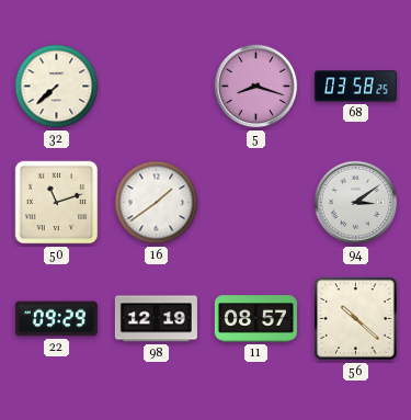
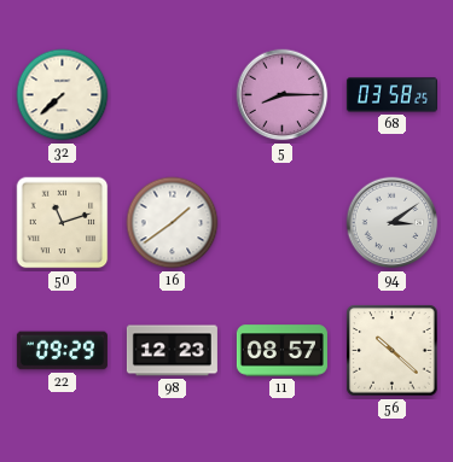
5: 8:18 -> 8:15
98: 12:19 -> 12:23
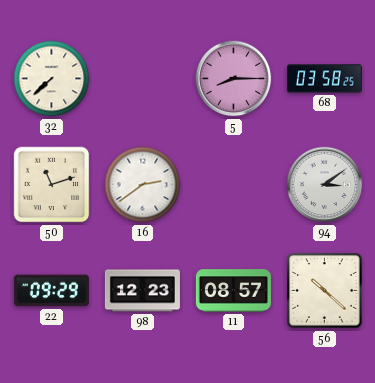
16: 1:39 -> 2:39
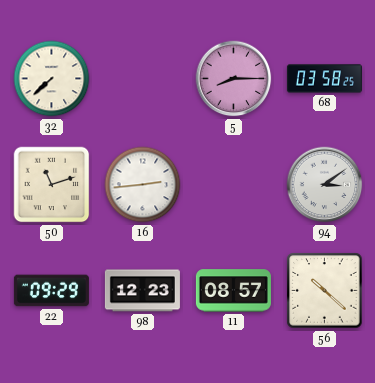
16: 2:39 -> 2:44
